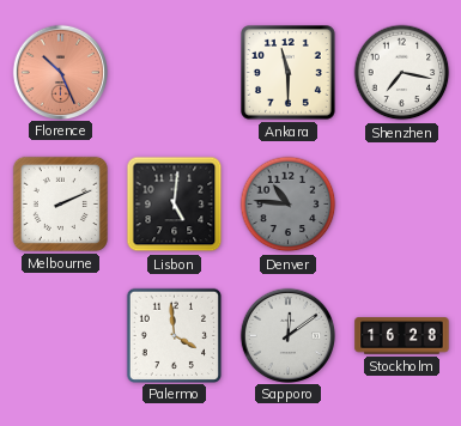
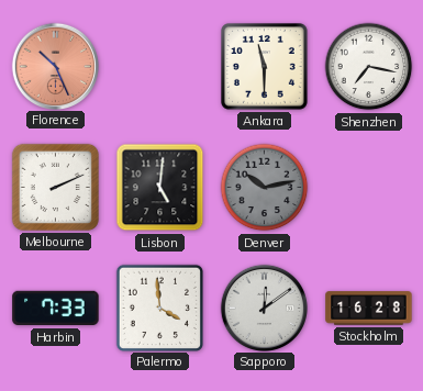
Denver: 10:46 -> 10:13
Harbin: none -> 7:33
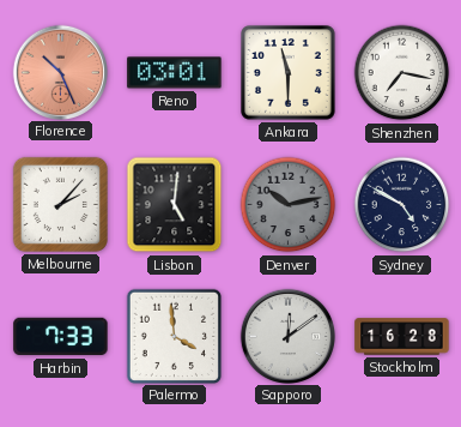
Reno: none -> 03:01
Melbourne: 2:11 -> 2:07
Sydney: none -> 4:50
